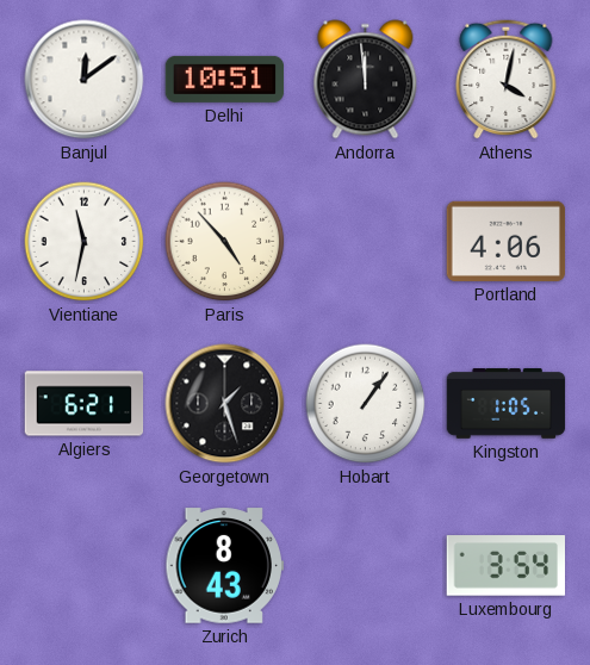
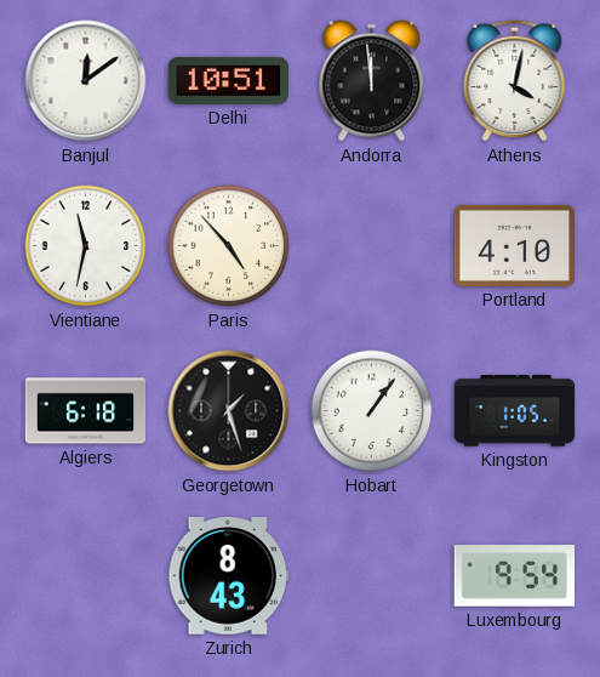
Portland: 4:06 -> 4:10
Algiers: 6:21 -> 6:18
Luxembourg: 3:54 -> 9:54
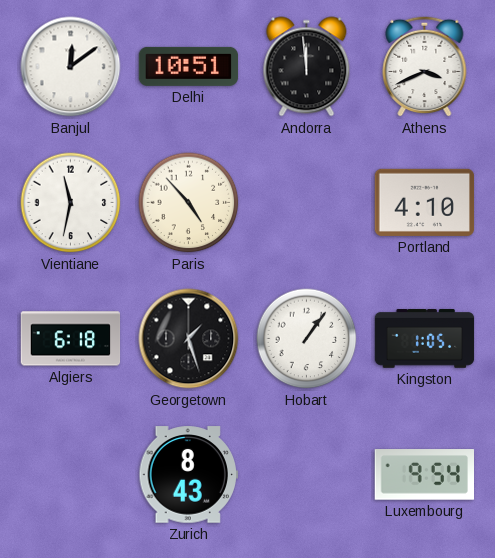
Athens: 4:02 -> 3:41
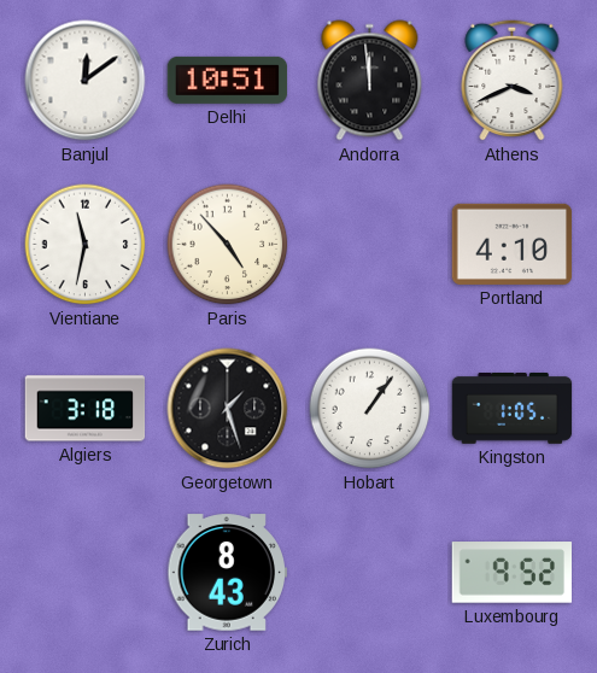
Algiers: 6:18 -> 3:18
Luxembourg: 9:54 -> 9:52
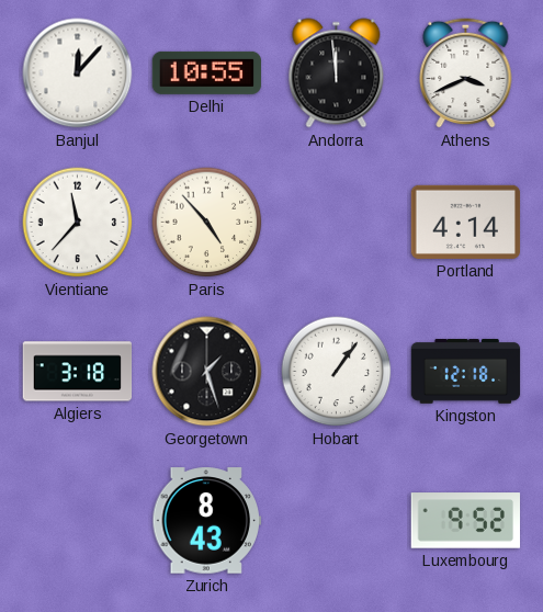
Banjul: 12:09 -> 12:07
Delhi: 10:51 -> 10:55
Vientiane: 11:32 -> 11:37
Portland: 4:10 -> 4:14
Kingston: 1:05 -> 12:18
